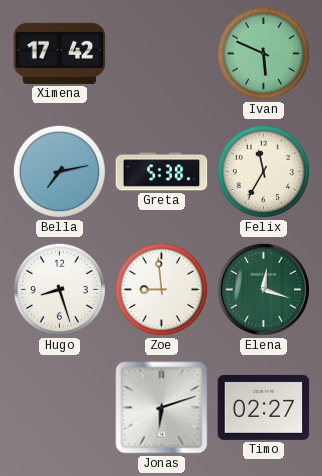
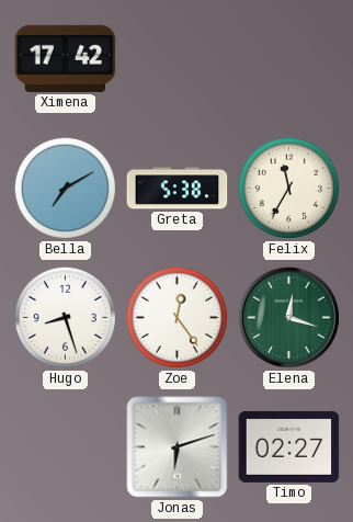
Ivan: 5:49 -> none
Bella: 7:13 -> 7:10
Zoe: 8:59 -> 12:24
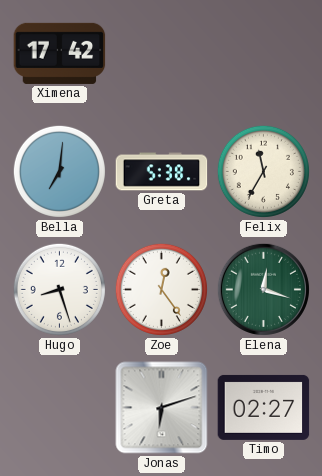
Bella: 7:10 -> 7:01
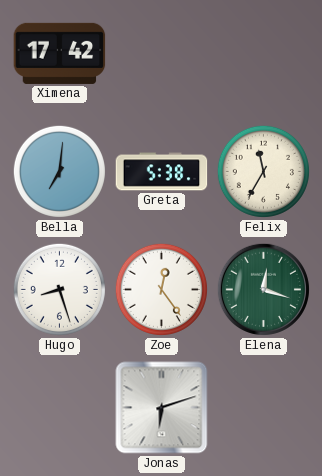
Timo: 02:27 -> none
